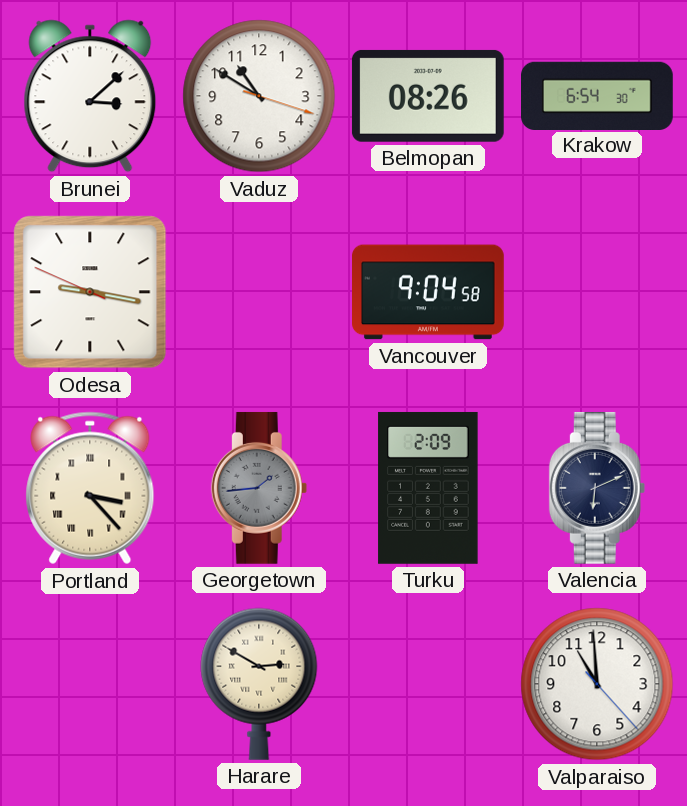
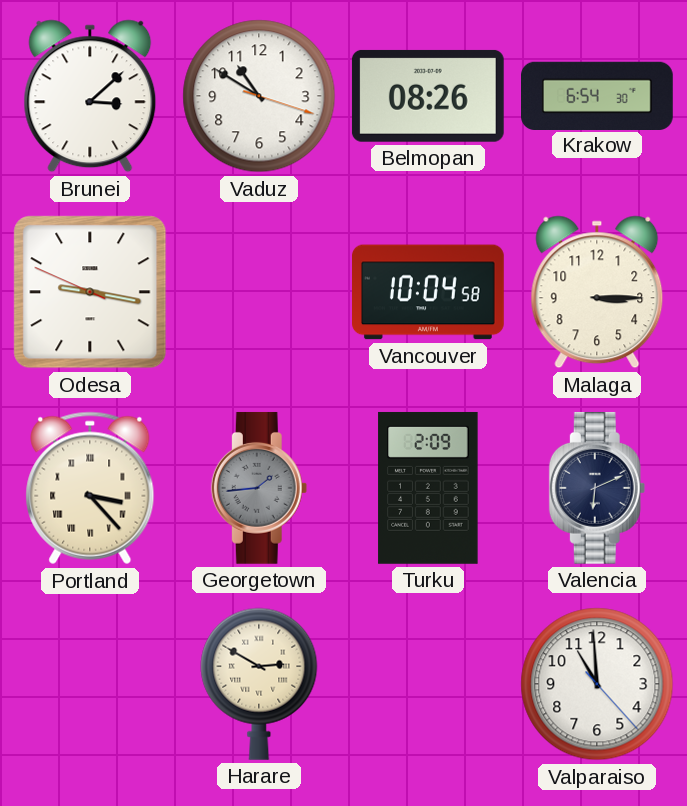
Vancouver: 9:04 -> 10:04
Malaga: none -> 3:15
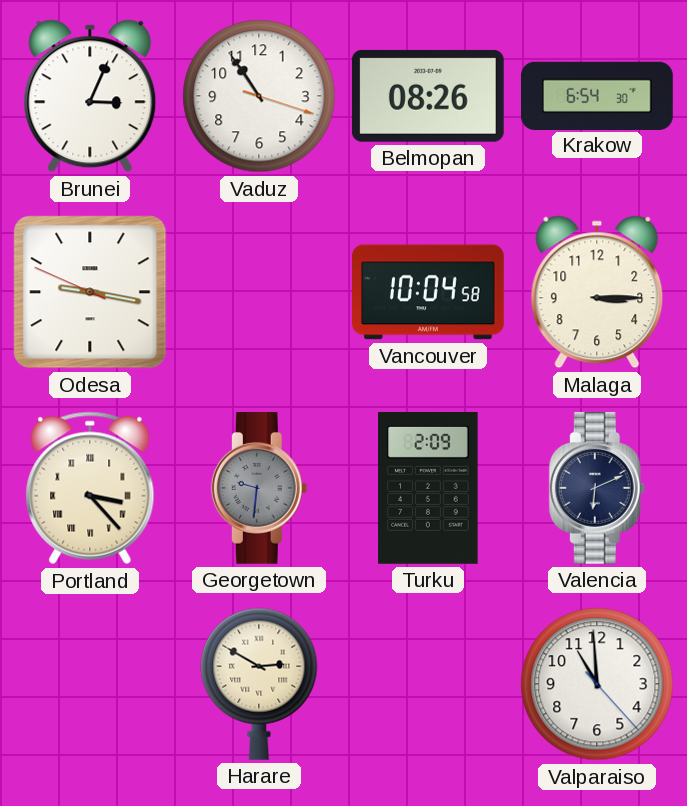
Brunei: 3:08 -> 3:04
Vaduz: 10:50 -> 10:54
Georgetown: 1:44 -> 9:31
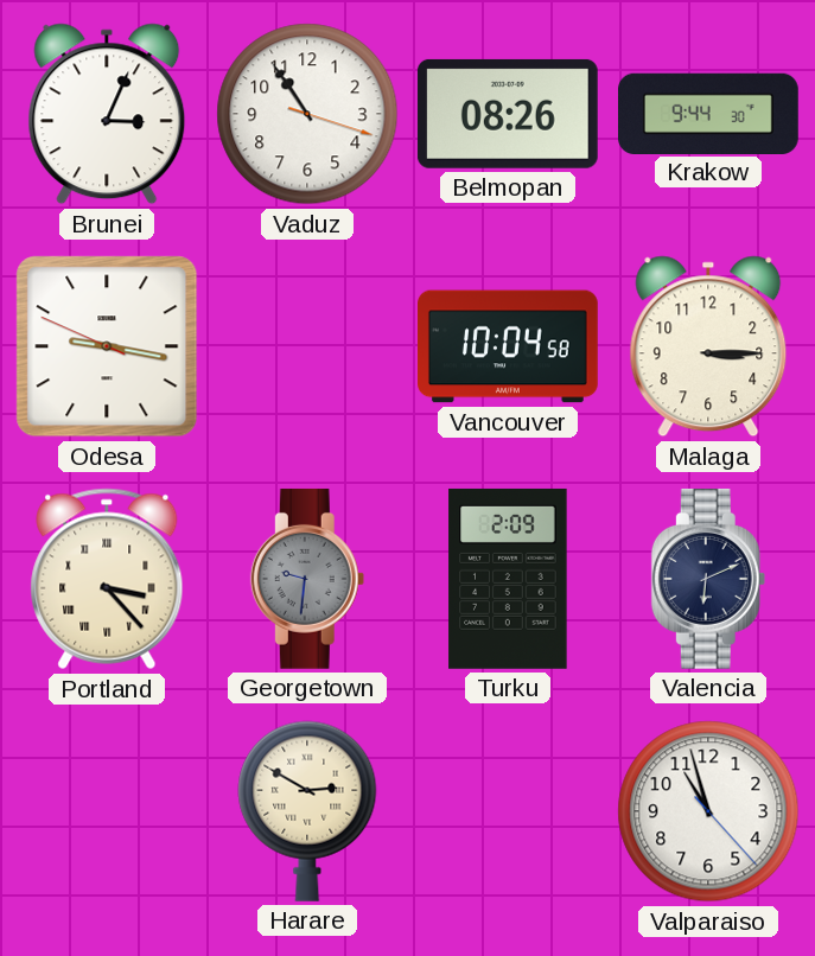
Krakow: 6:54 -> 9:44
Valparaiso: 10:59 -> 10:57
